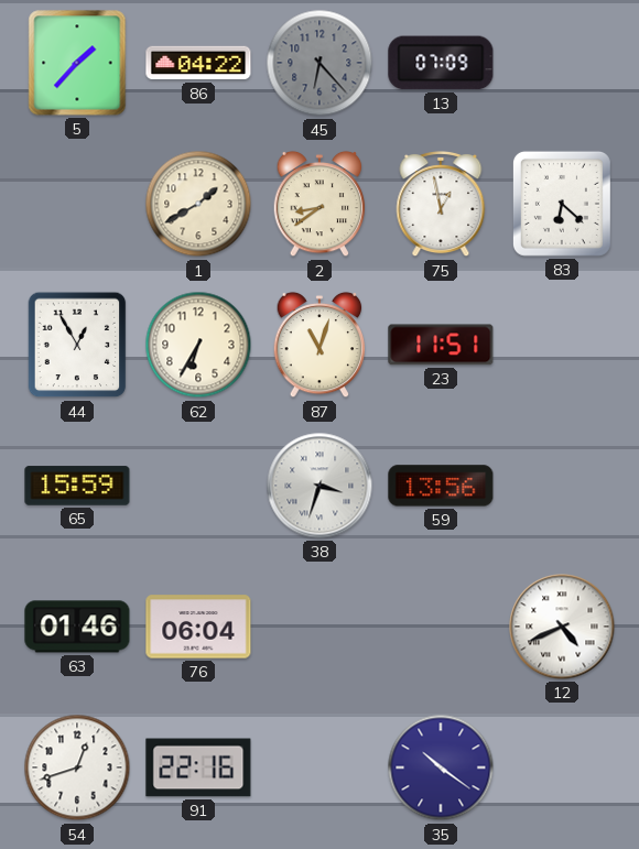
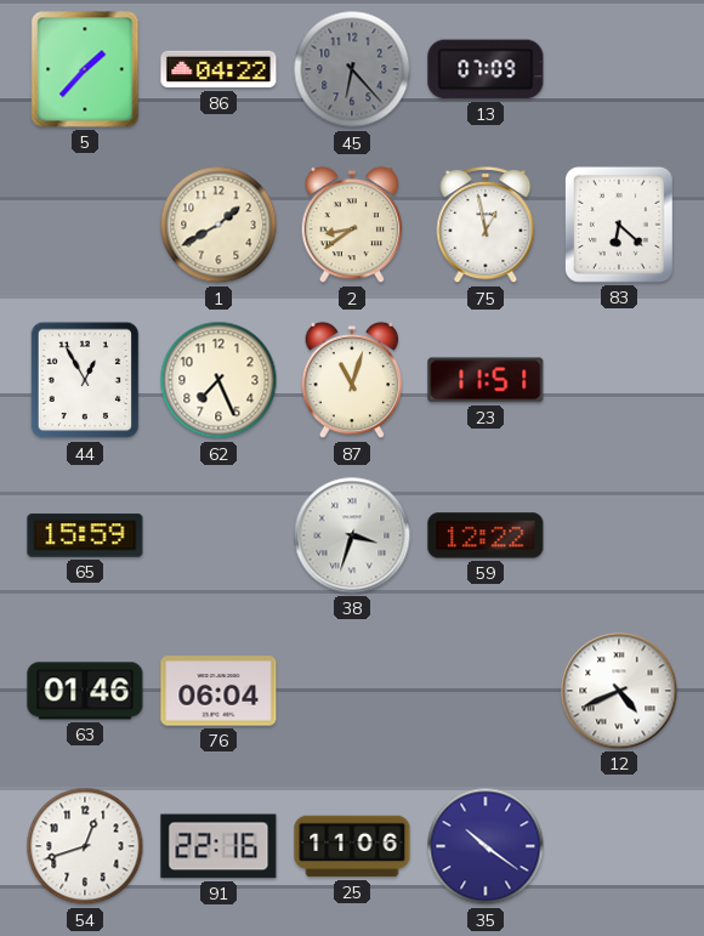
62: 6:35 -> 7:26
59: 13:56 -> 12:22
25: none -> 11:06
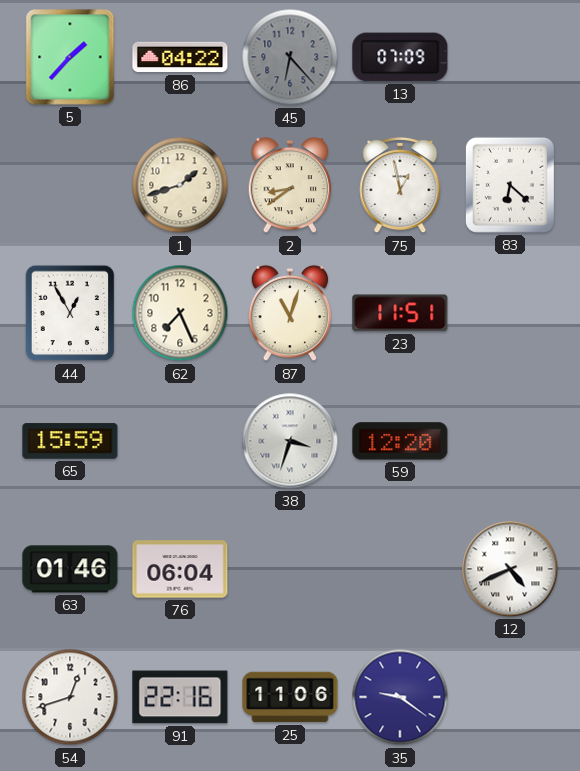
1: 1:40 -> 1:42
59: 12:22 -> 12:20
35: 10:21 -> 9:21
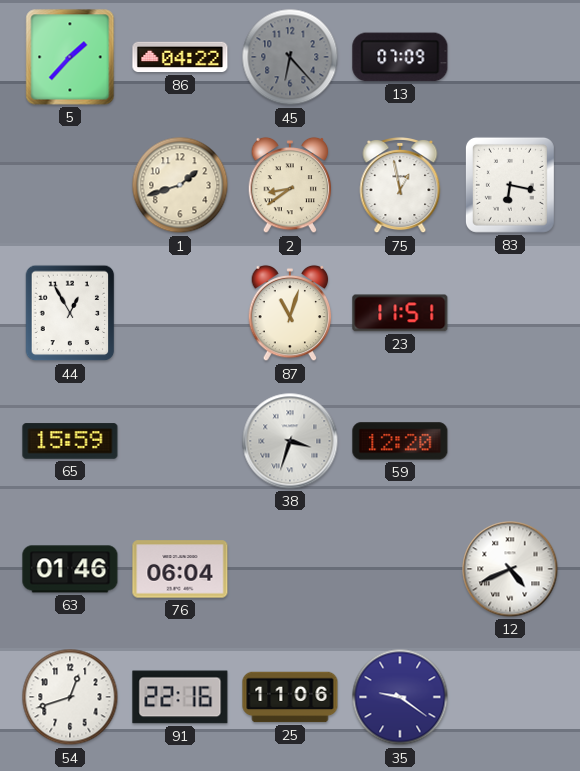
83: 6:22 -> 6:17
62: 7:26 -> none
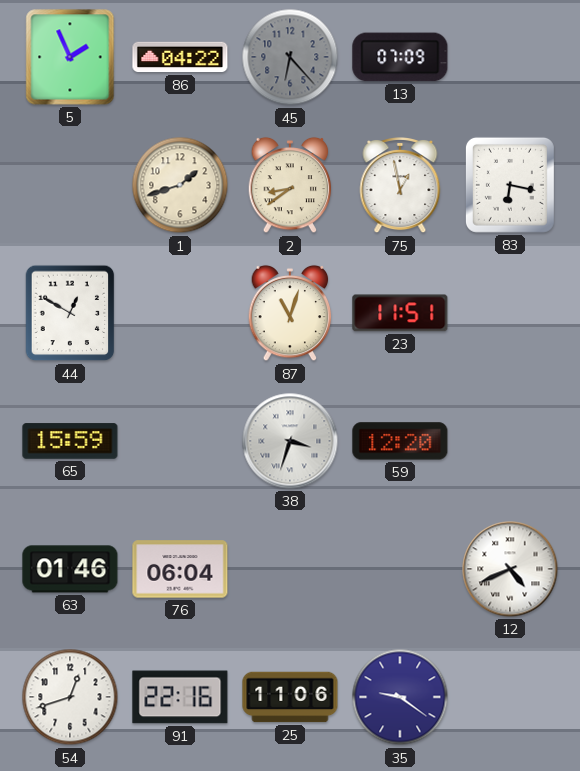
5: 1:37 -> 1:56
44: 12:55 -> 12:50
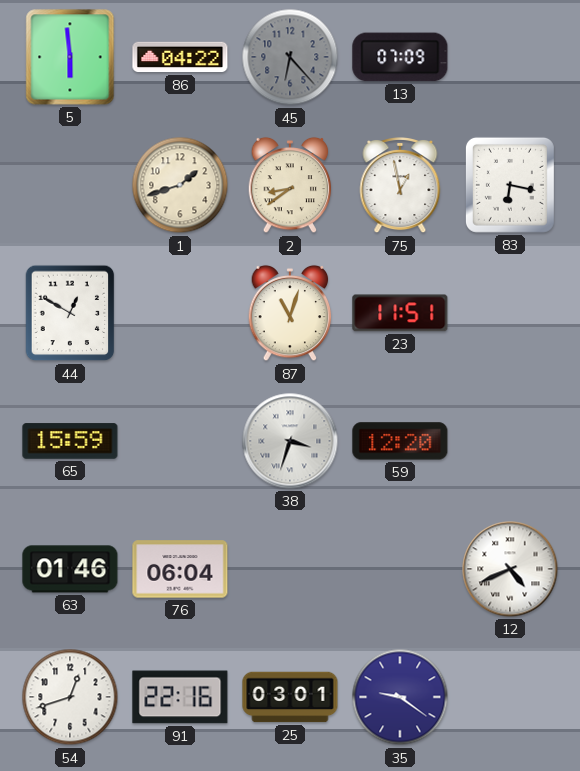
5: 1:56 -> 5:59
25: 11:06 -> 03:01
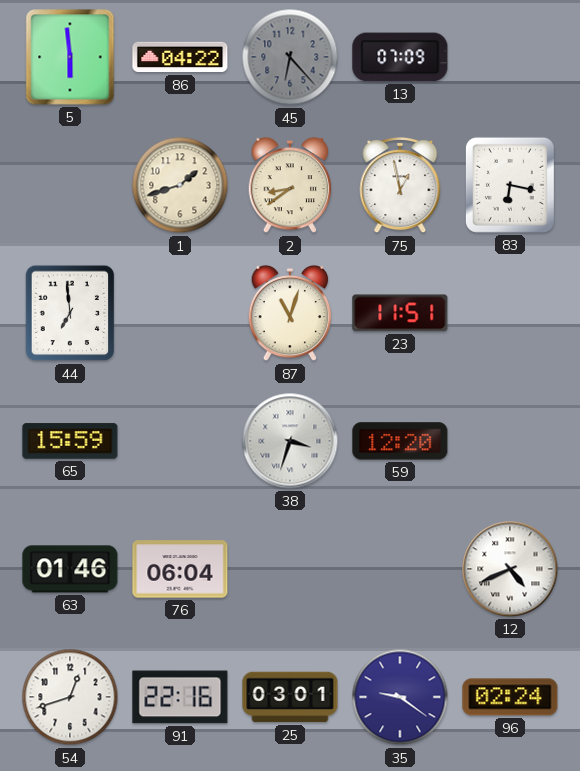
44: 12:50 -> 6:59
96: none -> 02:24
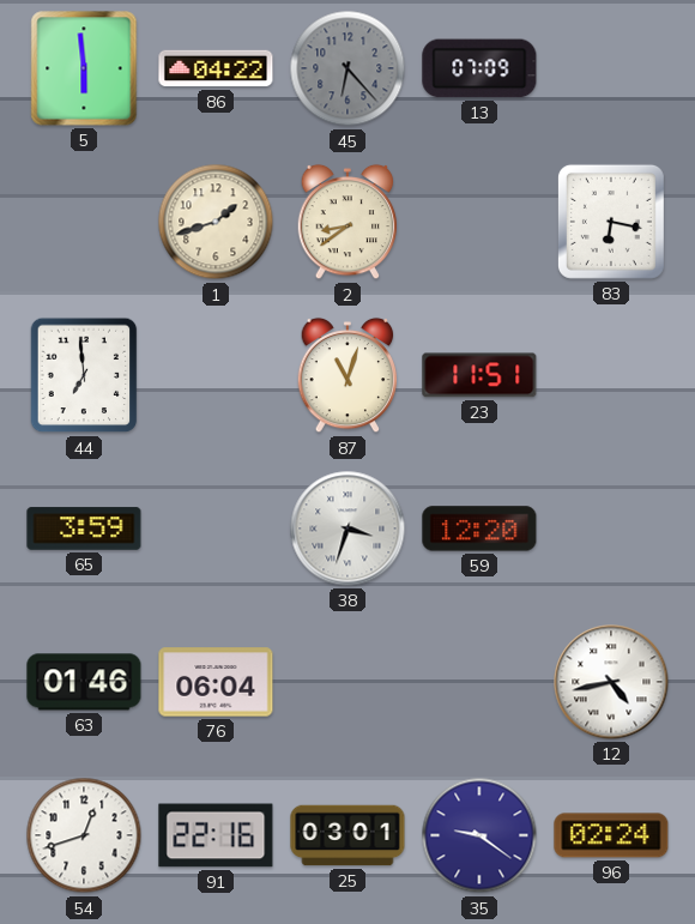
75: 12:58 -> none
65: 15:59 -> 3:59
12: 4:41 -> 4:43
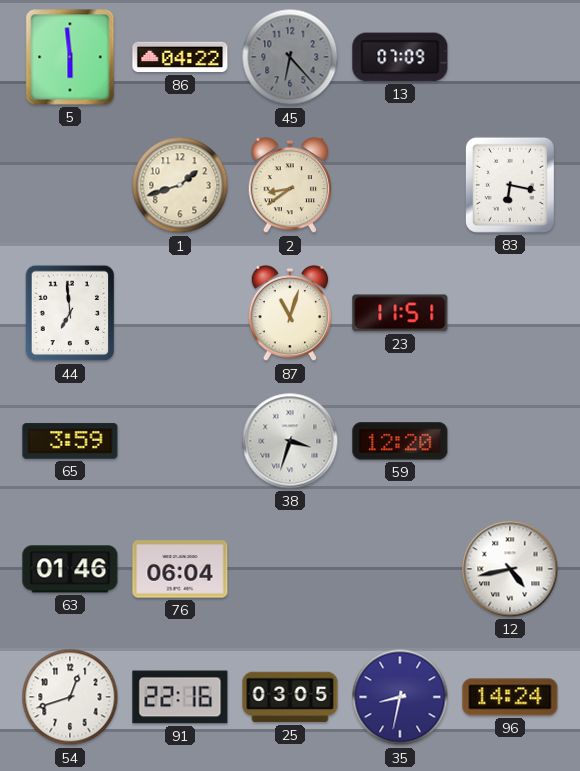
25: 03:01 -> 03:05
35: 9:21 -> 8:32
96: 02:24 -> 14:24
